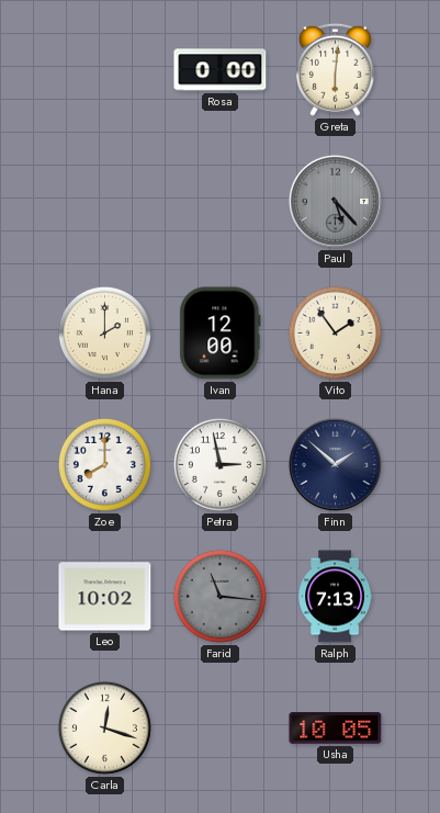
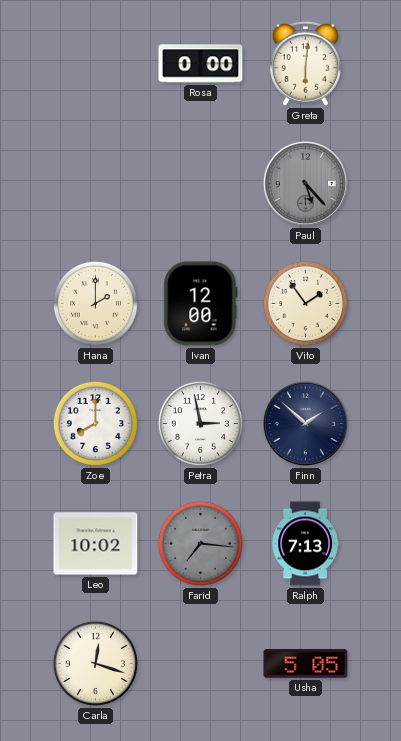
Farid: 11:16 -> 7:16
Usha: 10:05 -> 5:05
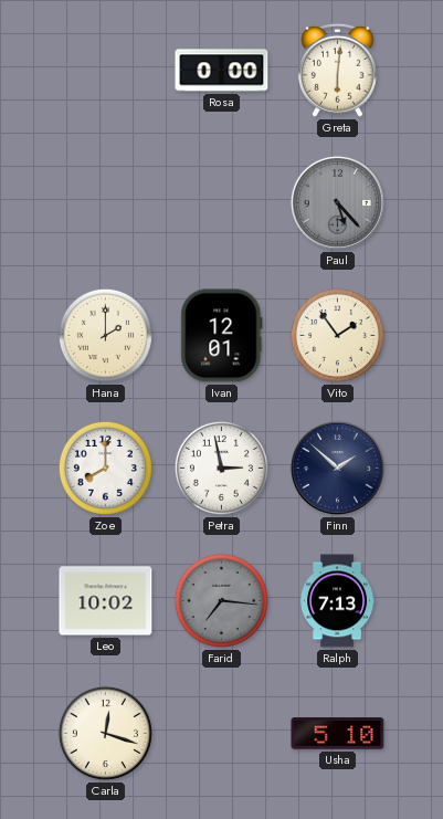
Ivan: 12:00 -> 12:01
Usha: 5:05 -> 5:10
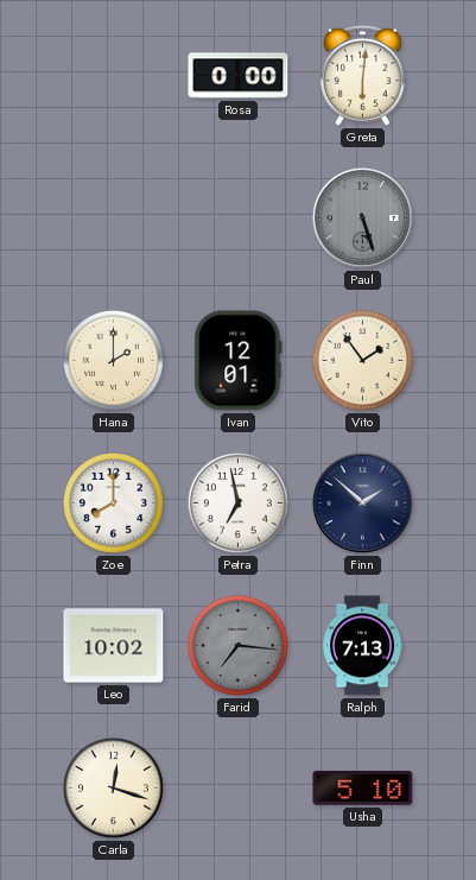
Paul: 5:23 -> 5:27
Petra: 2:58 -> 6:58
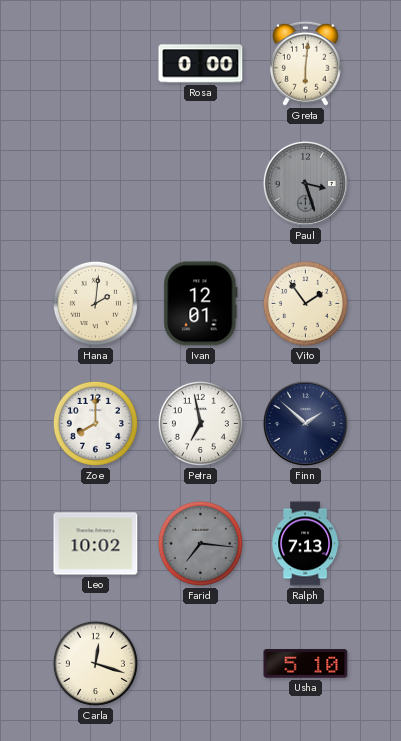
Paul: 5:27 -> 3:27
Hana: 2:00 -> 2:01
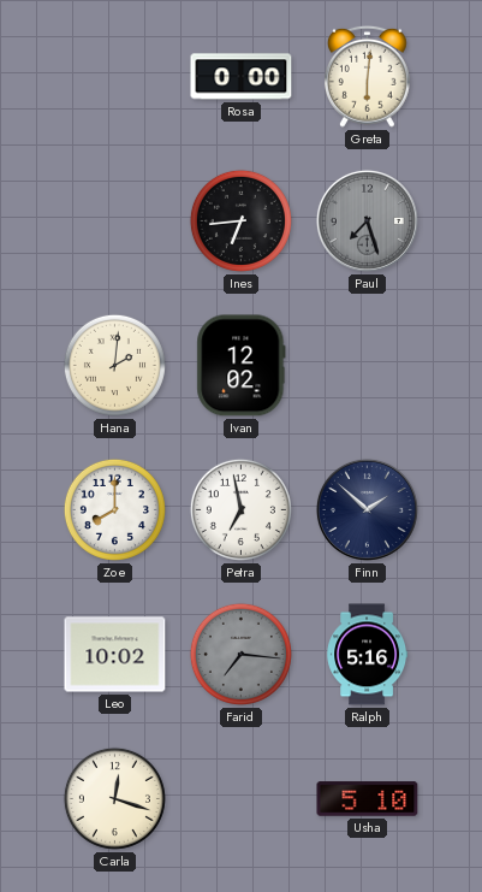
Ines: none -> 6:44
Paul: 3:27 -> 7:27
Ivan: 12:01 -> 12:02
Vito: 1:54 -> none
Ralph: 7:13 -> 5:16
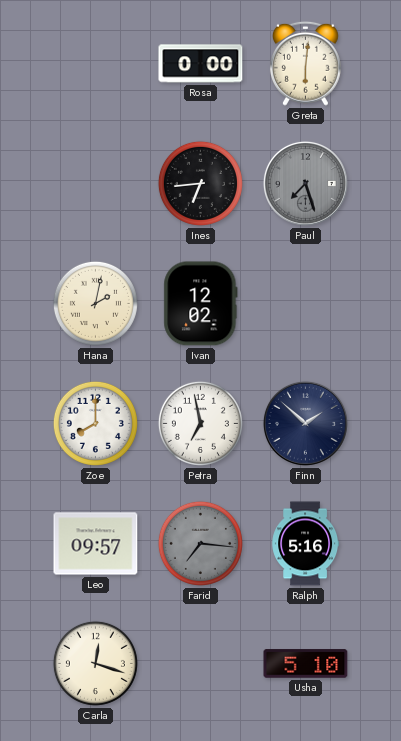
Hana: 2:01 -> 2:02
Leo: 10:02 -> 09:57
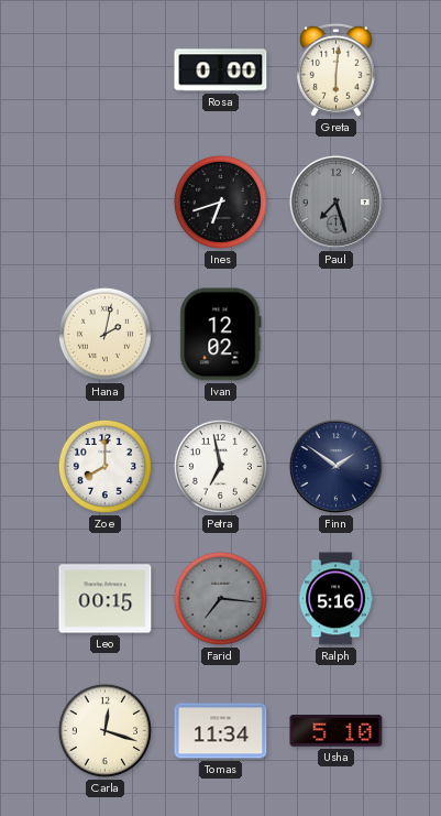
Ines: 6:44 -> 6:42
Finn: 1:52 -> 1:51
Leo: 09:57 -> 00:15
Tomas: none -> 11:34
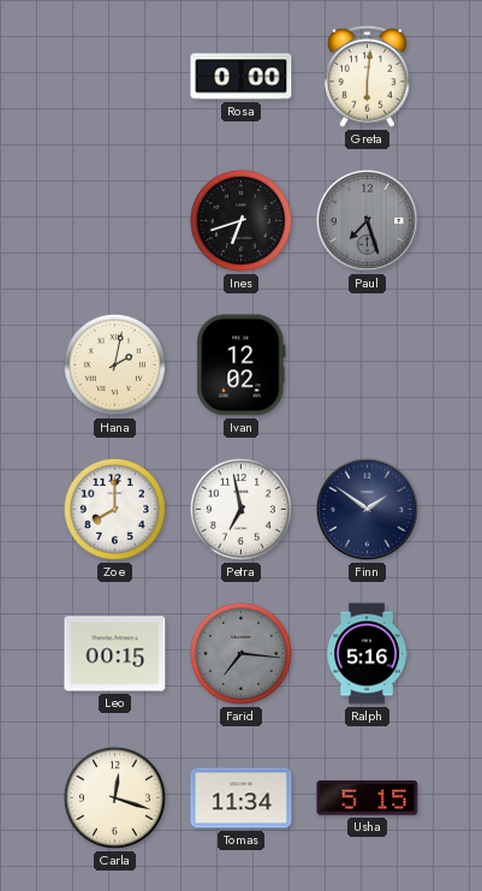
Usha: 5:10 -> 5:15
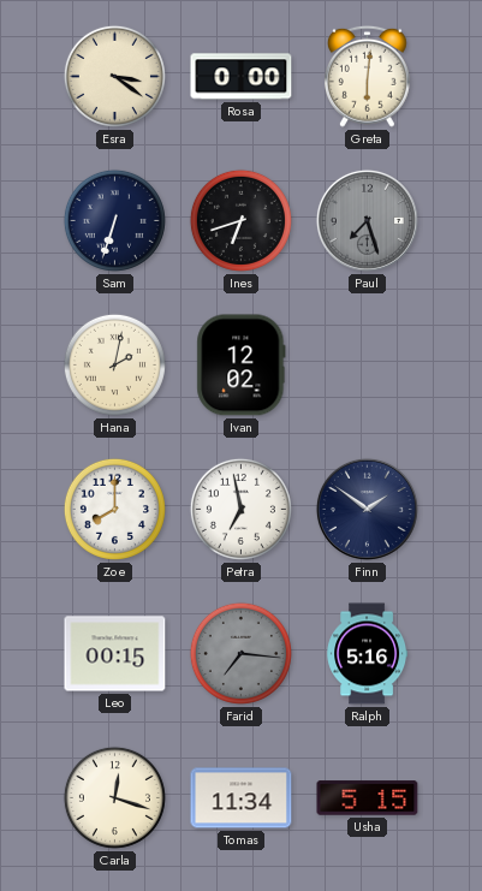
Esra: none -> 3:21
Sam: none -> 6:33
